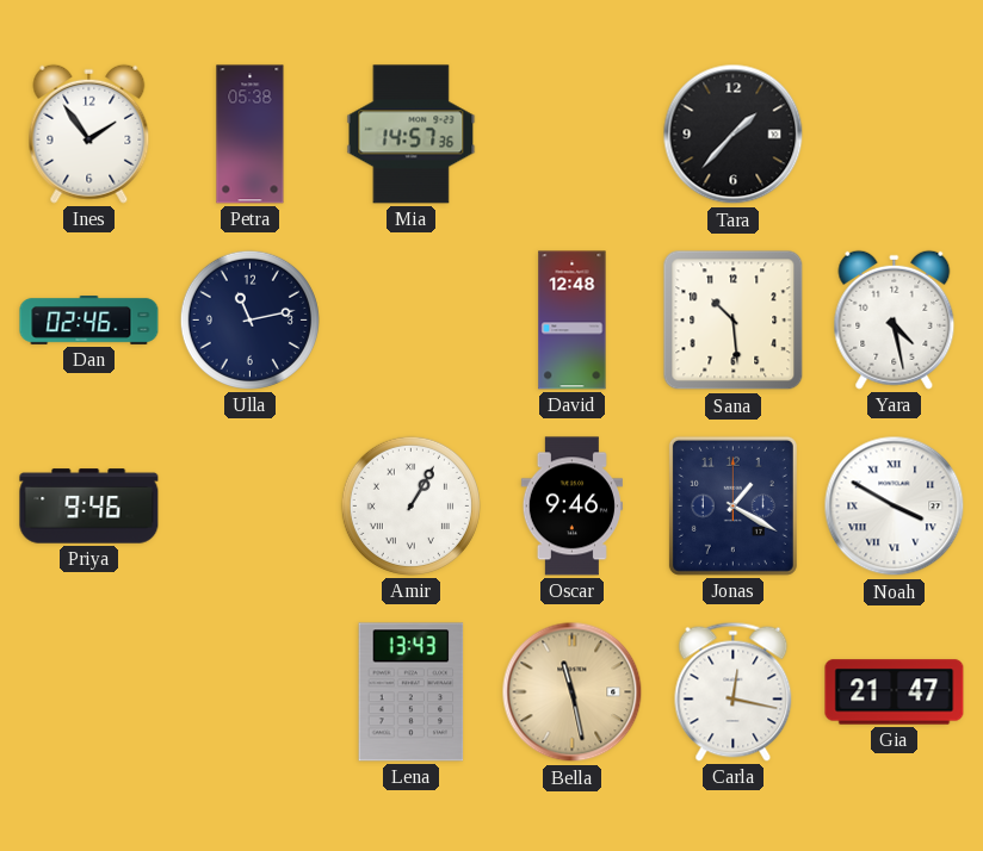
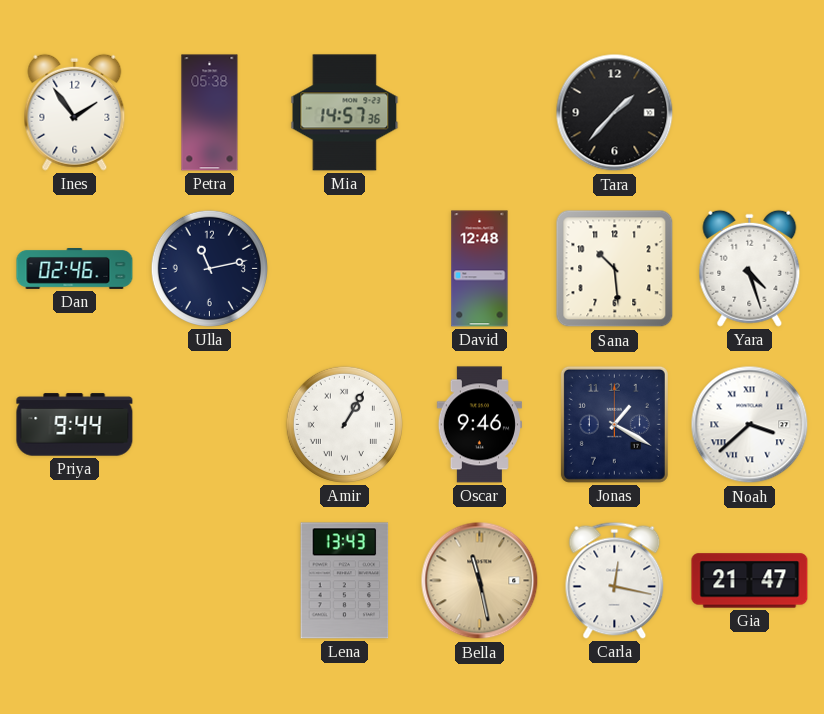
Yara: 4:28 -> 4:27
Priya: 9:46 -> 9:44
Noah: 3:50 -> 3:38
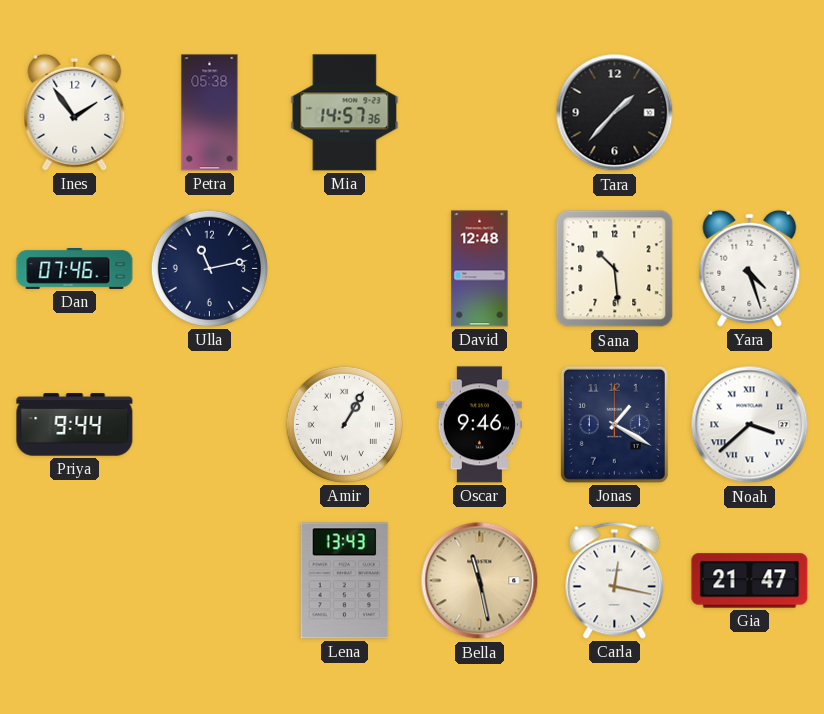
Dan: 02:46 -> 07:46
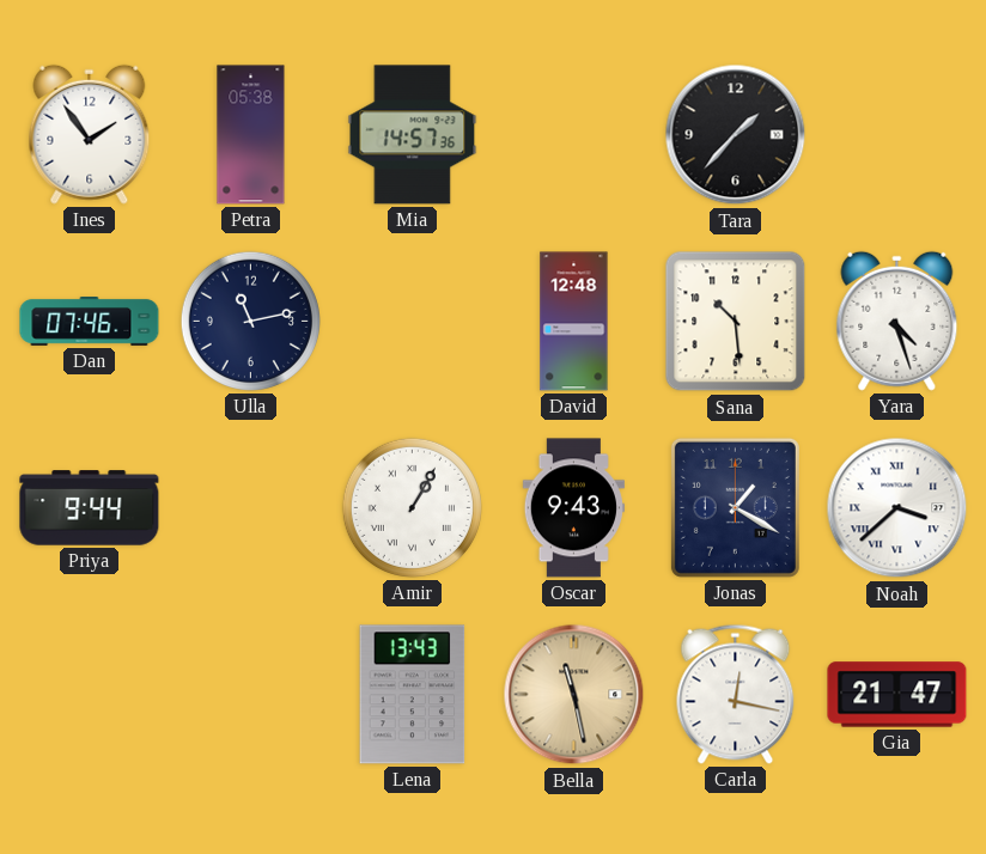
Oscar: 9:46 -> 9:43
